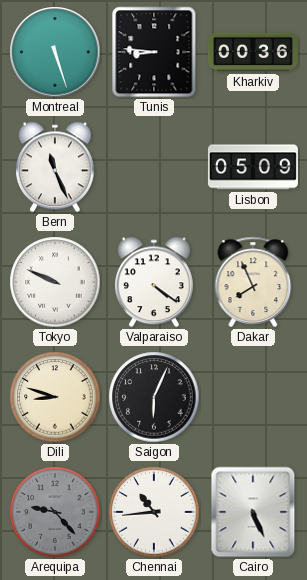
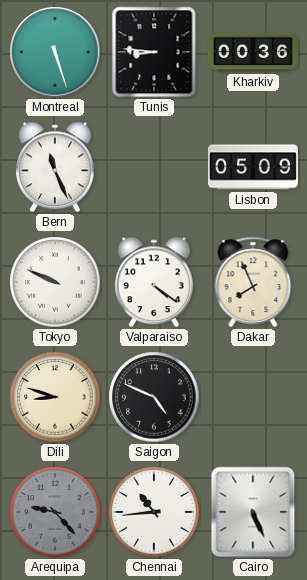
Saigon: 6:04 -> 4:49
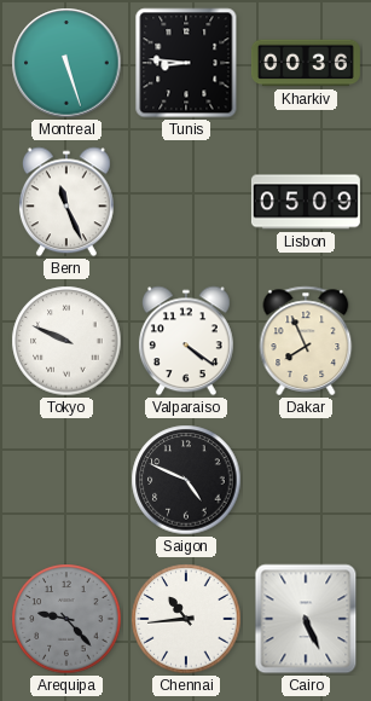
Dili: 8:48 -> none
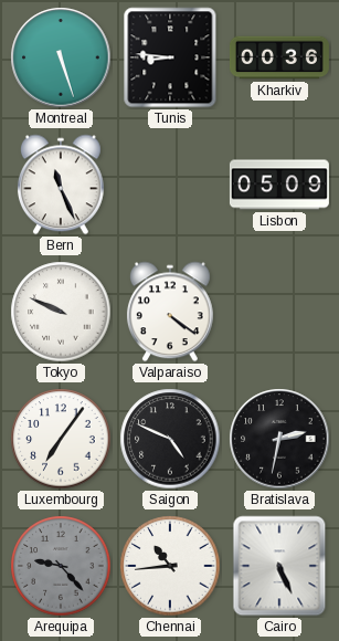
Dakar: 7:56 -> none
Luxembourg: none -> 7:06
Bratislava: none -> 2:32
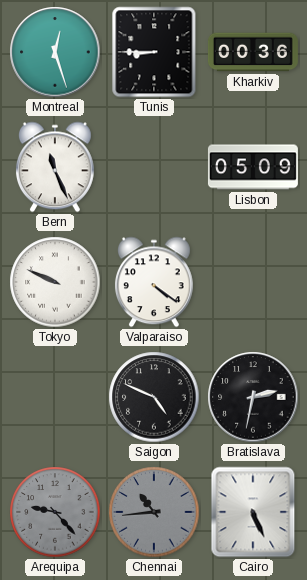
Montreal: 5:27 -> 12:27
Tunis: 8:46 -> 8:45
Luxembourg: 7:06 -> none
Chennai dial: white -> grey
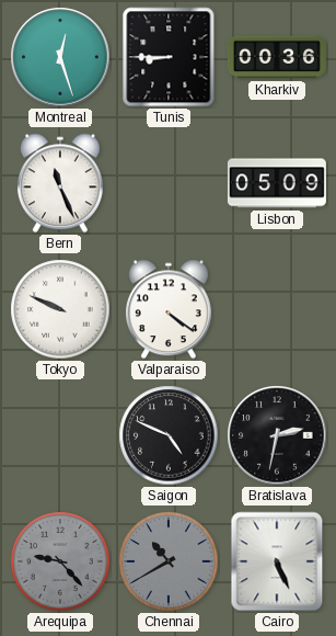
Chennai: 10:44 -> 10:40
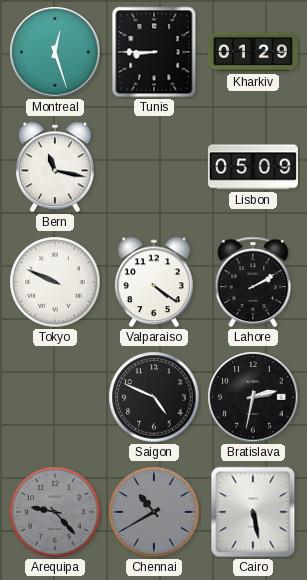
Kharkiv: 00:36 -> 01:29
Bern: 11:26 -> 11:17
Lahore: none -> 2:10
Cairo: 5:26 -> 5:28
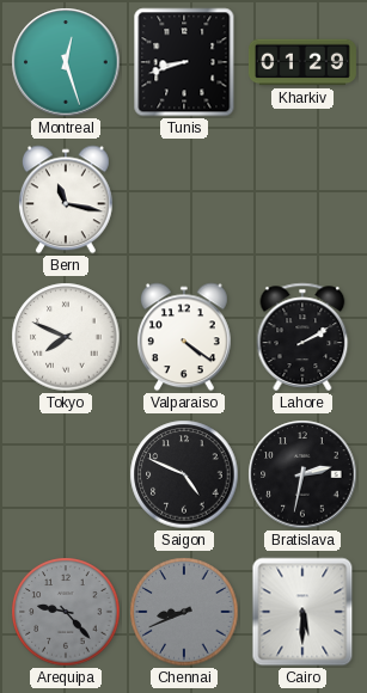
Tunis: 8:45 -> 8:42
Lisbon: 05:09 -> none
Tokyo: 9:49 -> 7:49
Chennai: 10:40 -> 8:41
Cairo: 5:28 -> 5:30
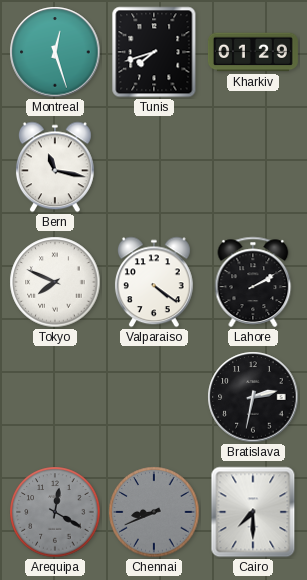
Tunis: 8:42 -> 7:42
Saigon: 4:49 -> none
Arequipa: 9:23 -> 12:20
Cairo: 5:30 -> 7:30
